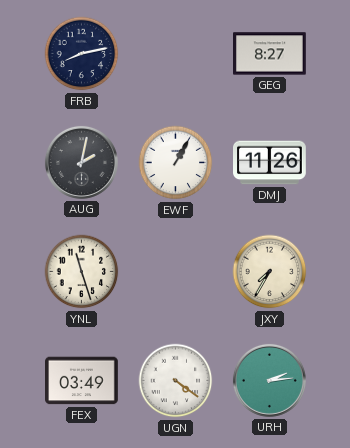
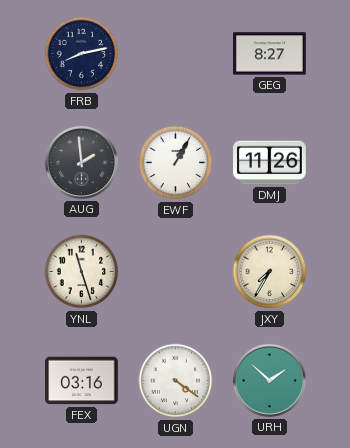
AUG: 2:02 -> 1:59
FEX: 03:49 -> 03:16
URH: 2:14 -> 1:52
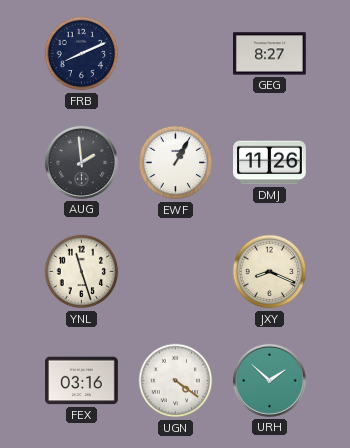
FRB: 8:13 -> 8:11
JXY: 7:35 -> 8:19
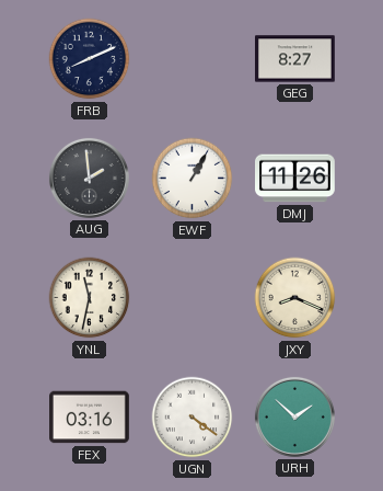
YNL: 11:27 -> 11:32
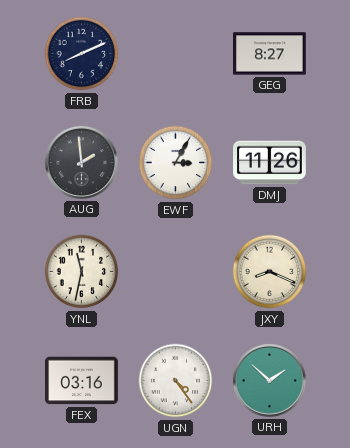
EWF: 1:05 -> 3:05
UGN: 4:21 -> 4:24
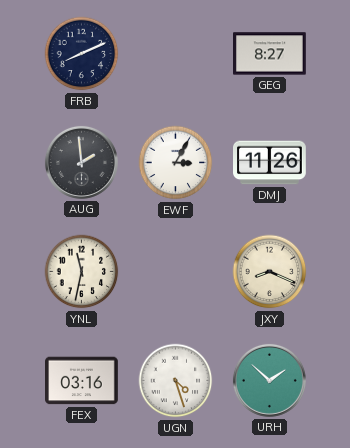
UGN: 4:24 -> 4:27
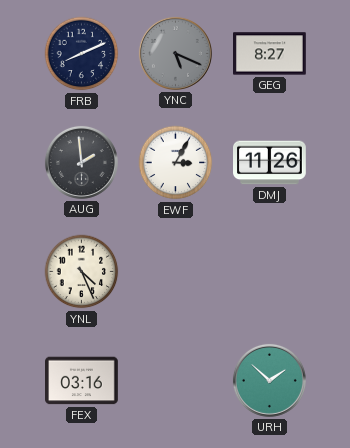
YNC: none -> 5:19
YNL: 11:32 -> 4:26
JXY: 8:19 -> none
UGN: 4:27 -> none
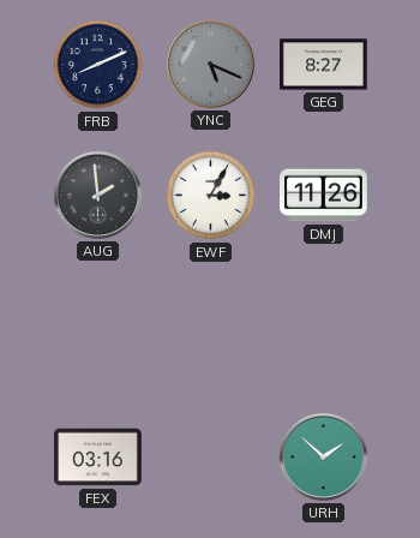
YNL: 4:26 -> none
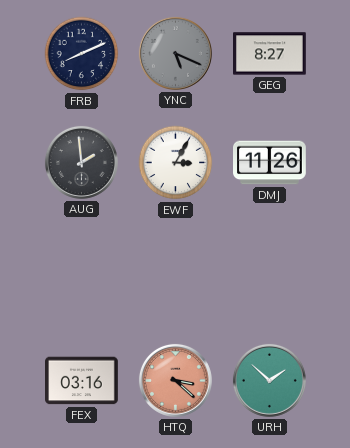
HTQ: none -> 3:22
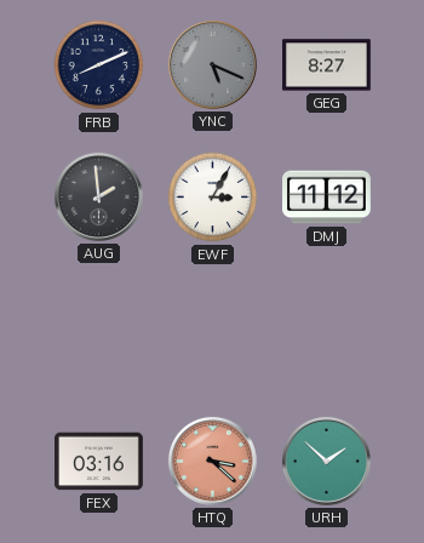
DMJ: 11:26 -> 11:12
